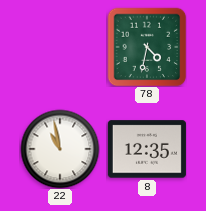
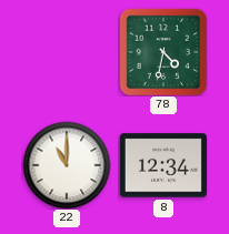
22: 10:58 -> 11:00
8: 12:35 -> 12:34
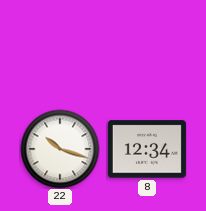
78: 4:32 -> none
22: 11:00 -> 10:18
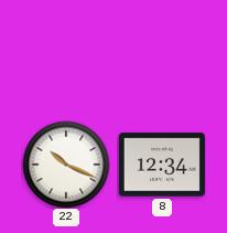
22: 10:18 -> 10:19
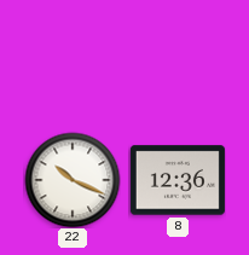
8: 12:34 -> 12:36
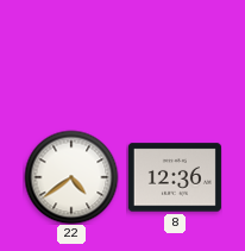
22: 10:19 -> 4:39
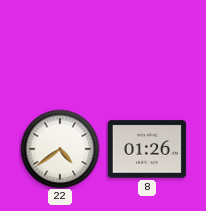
8: 12:36 -> 01:26
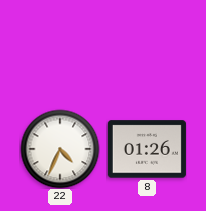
22: 4:39 -> 4:34
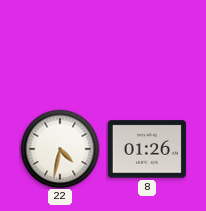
22: 4:34 -> 4:32
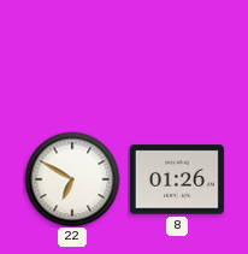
22: 4:32 -> 6:50
